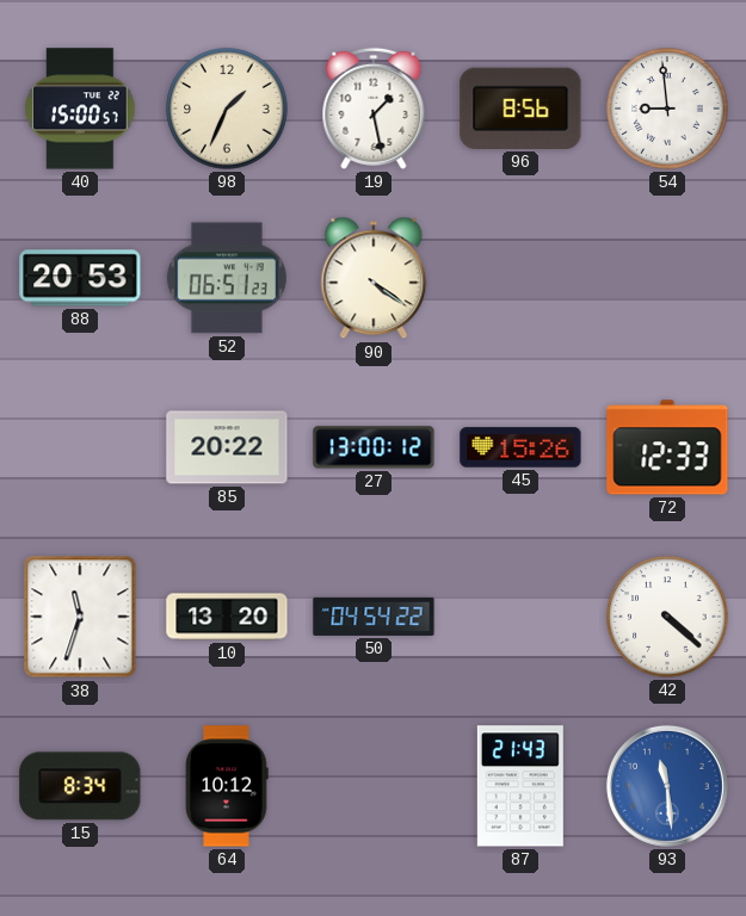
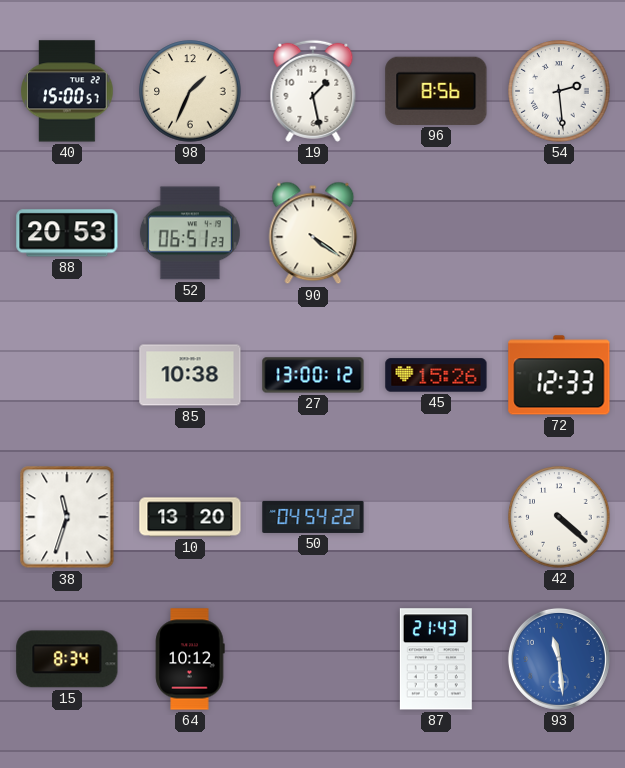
54: 8:59 -> 2:29
85: 20:22 -> 10:38
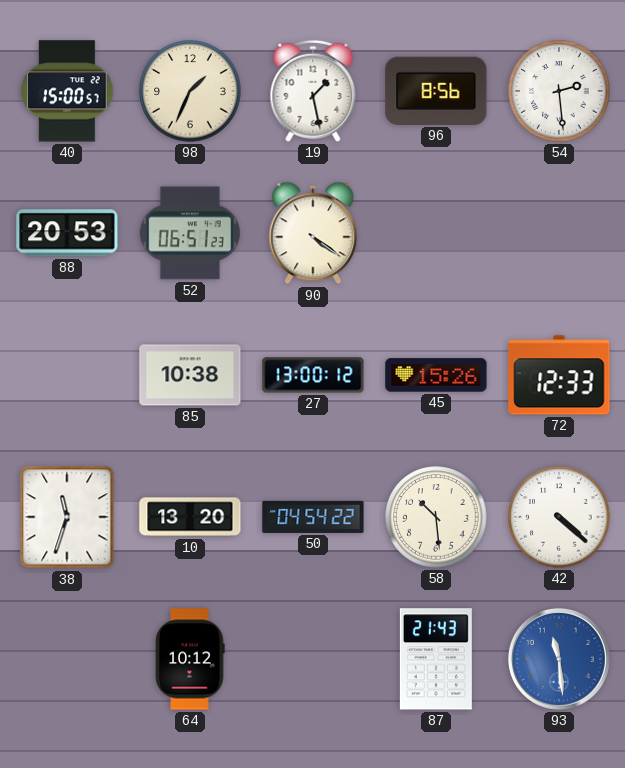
58: none -> 10:29
15: 8:34 -> none
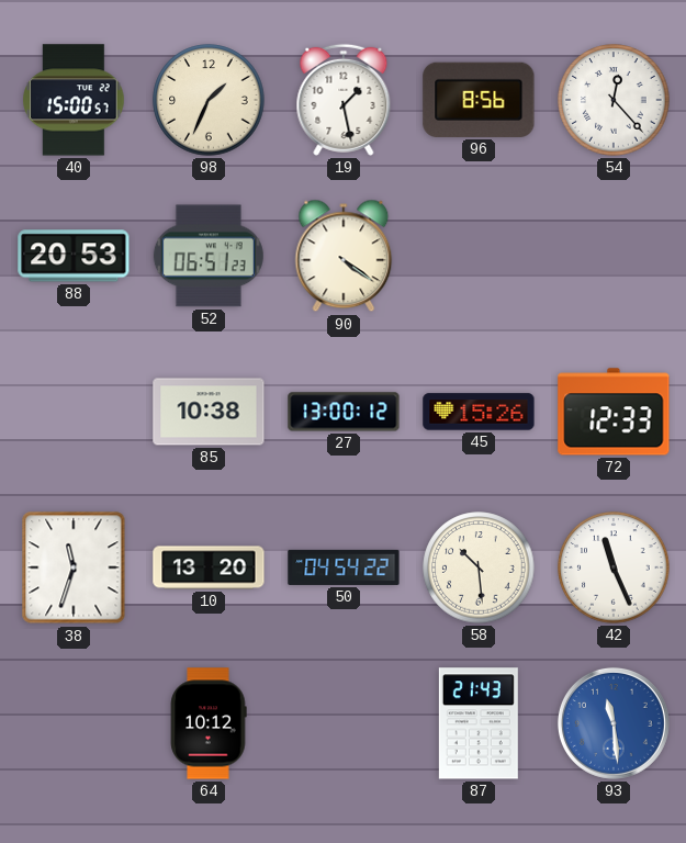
54: 2:29 -> 12:23
42: 4:22 -> 11:26
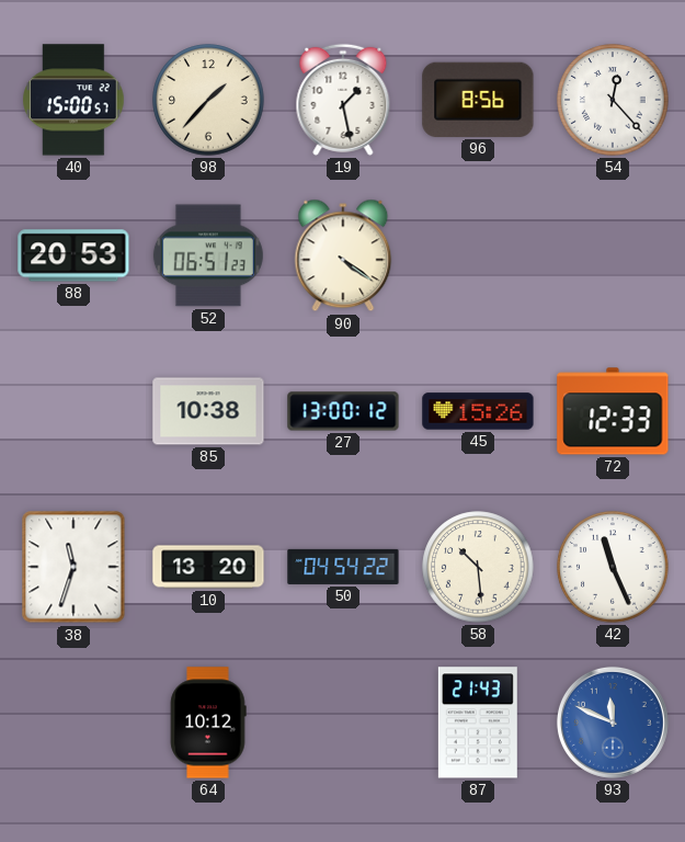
98: 1:34 -> 1:37
93: 11:29 -> 11:49
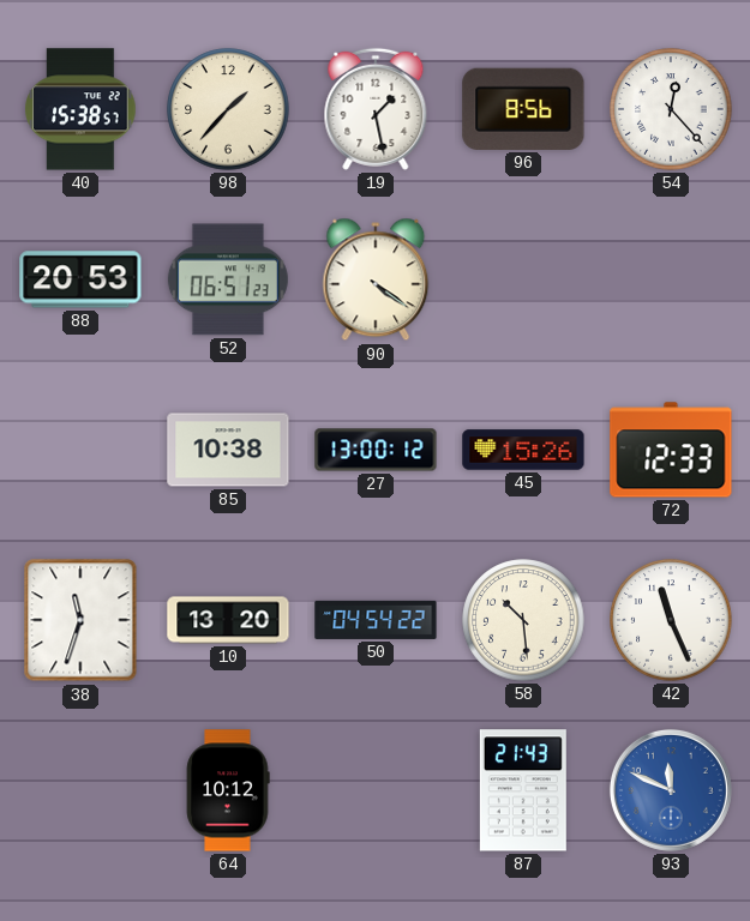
40: 15:00 -> 15:38
